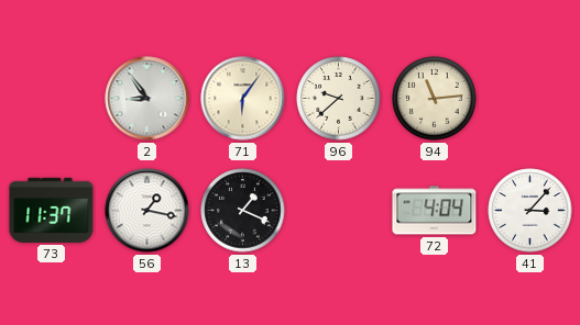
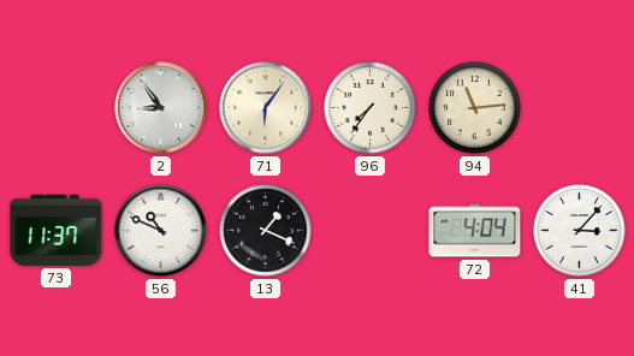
96: 9:38 -> 7:36
56: 1:17 -> 10:49
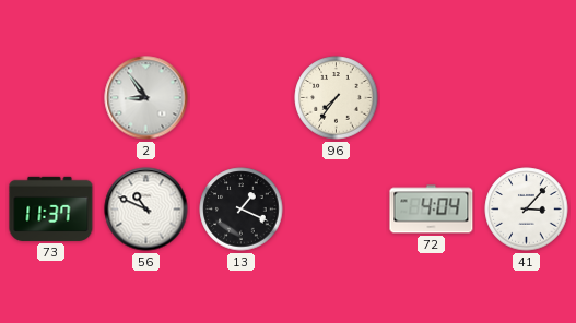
71: 6:06 -> none
94: 11:14 -> none
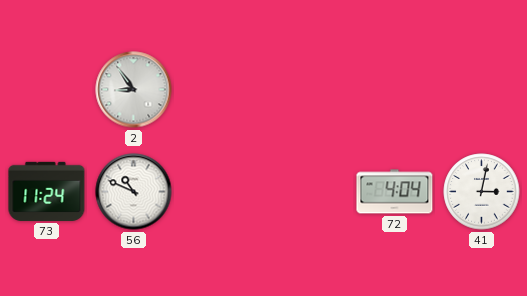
96: 7:36 -> none
73: 11:37 -> 11:24
13: 1:19 -> none
41: 3:07 -> 3:02
